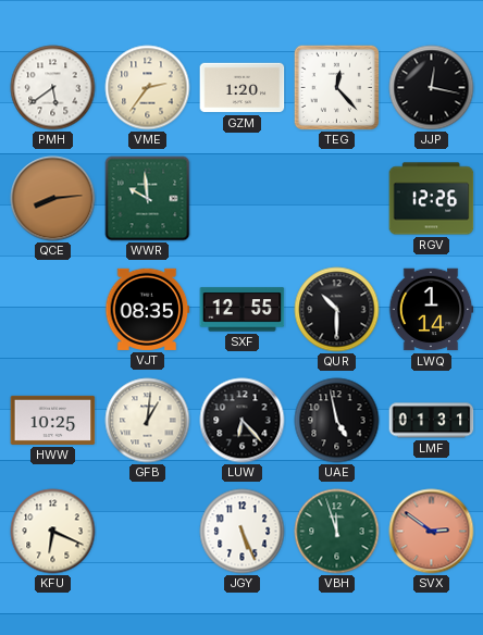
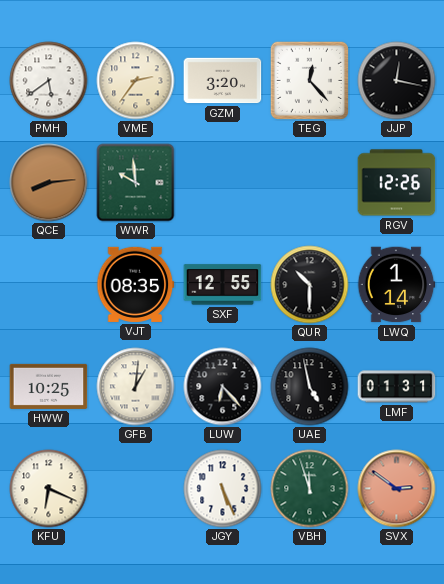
GZM: 1:20 -> 3:20
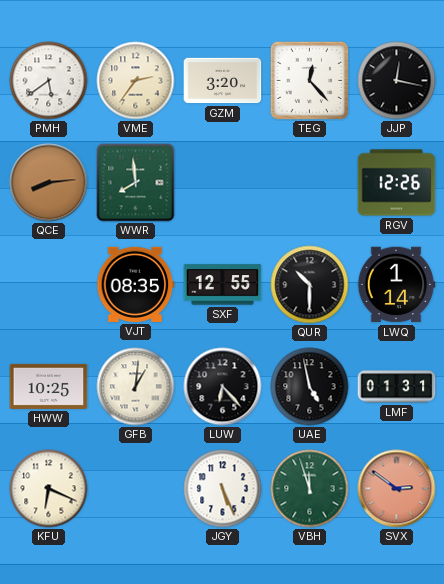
WWR: 9:59 -> 7:59
